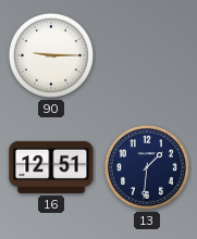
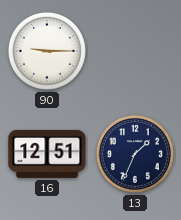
13: 1:31 -> 1:34
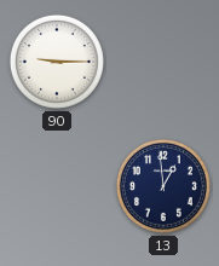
16: 12:51 -> none
13: 1:34 -> 12:59
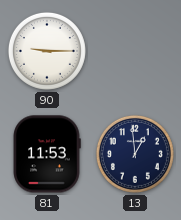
81: none -> 11:53
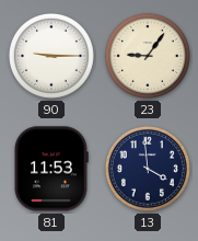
23: none -> 9:06
13: 12:59 -> 3:59
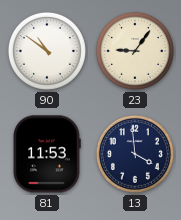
90: 9:15 -> 10:51
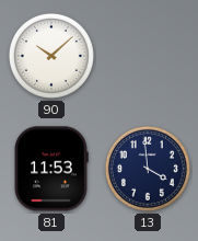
90: 10:51 -> 10:08
23: 9:06 -> none
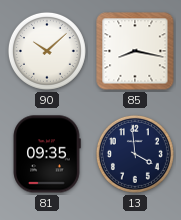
85: none -> 8:17
81: 11:53 -> 09:35
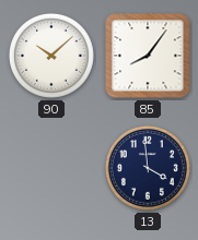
85: 8:17 -> 8:06
81: 09:35 -> none
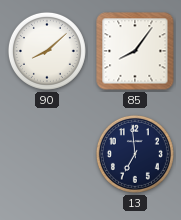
90: 10:08 -> 8:08
13: 3:59 -> 6:59
